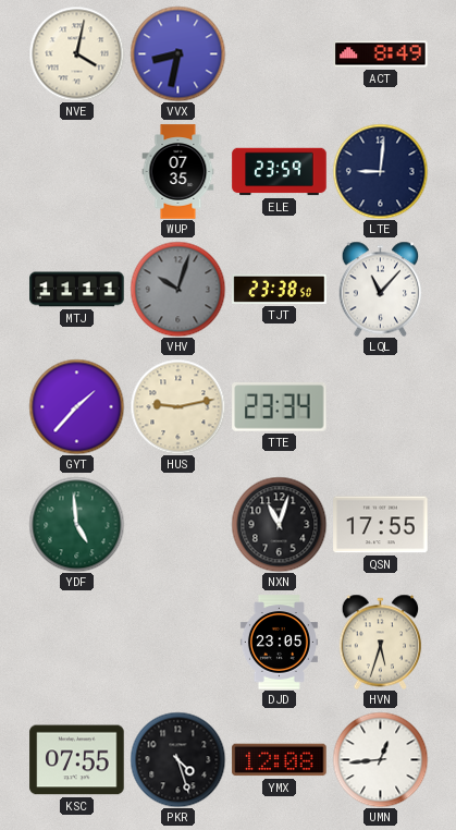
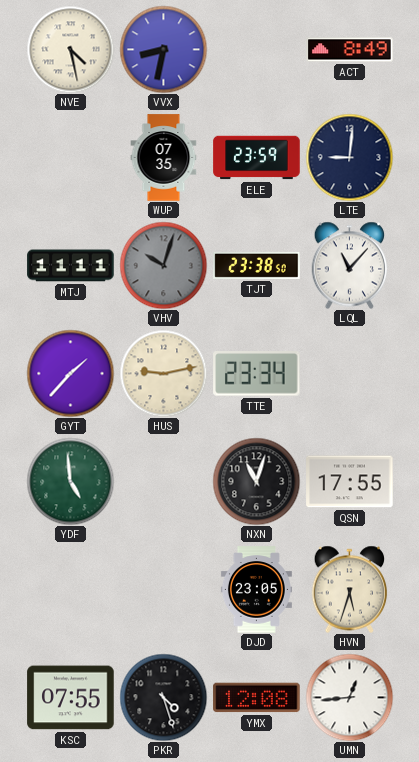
NVE: 4:02 -> 4:28
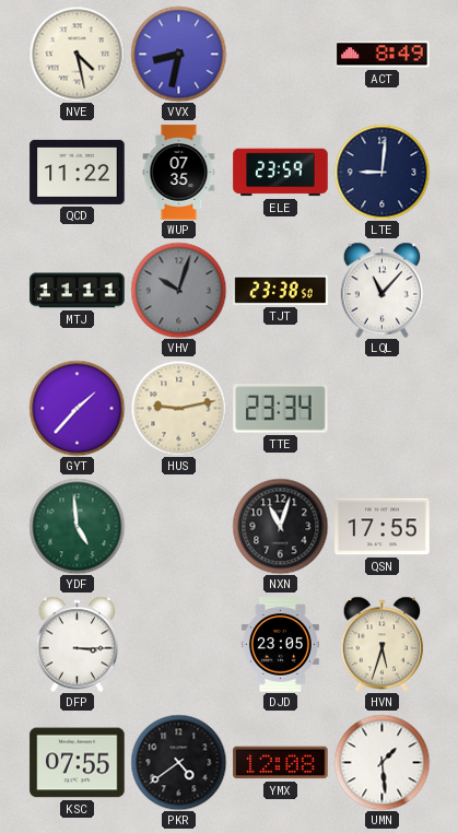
QCD: none -> 11:22
DFP: none -> 3:15
PKR: 4:27 -> 4:39
UMN: 12:44 -> 1:29
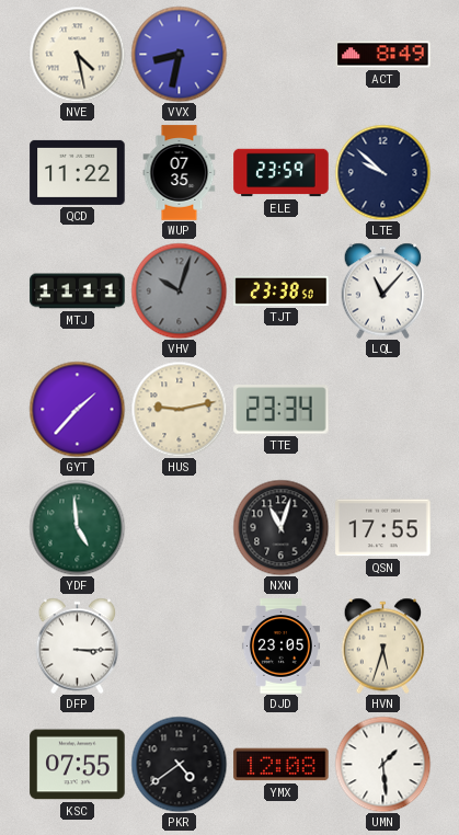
LTE: 9:01 -> 9:52
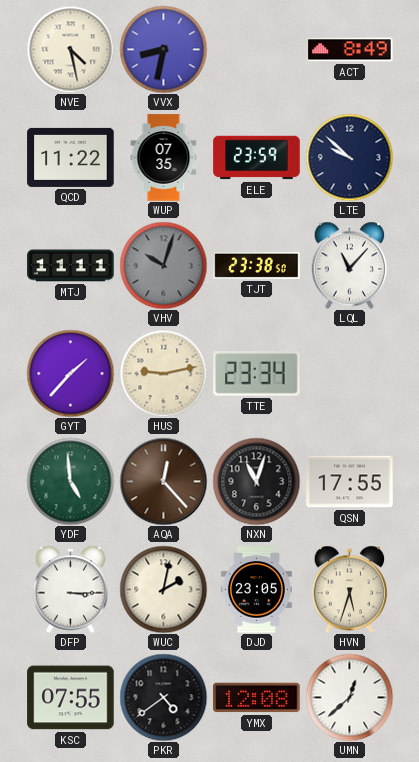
AQA: none -> 12:23
WUC: none -> 2:02
UMN: 1:29 -> 12:38
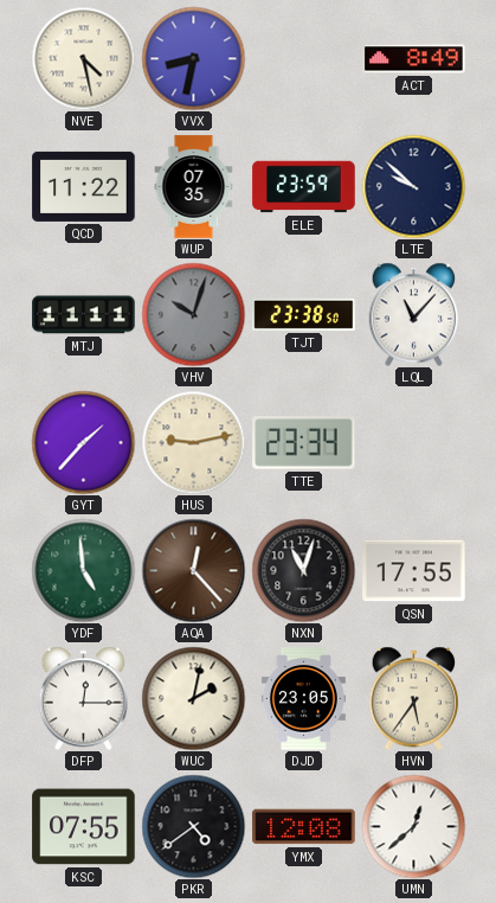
DFP: 3:15 -> 12:15
HVN: 5:33 -> 5:36
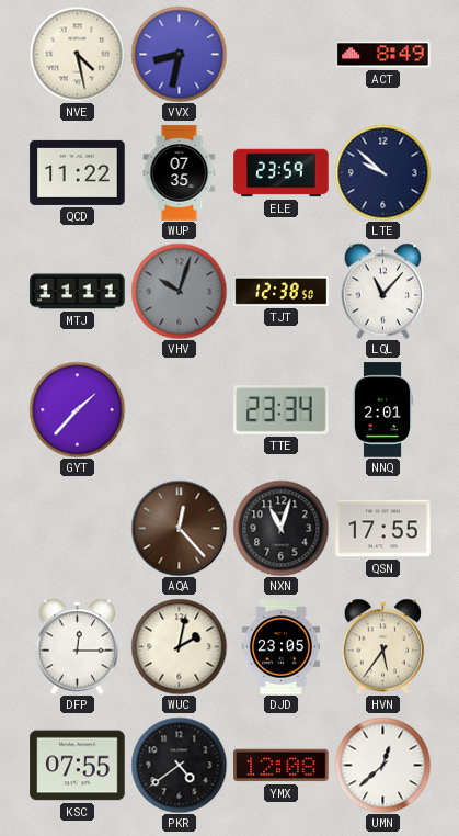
TJT: 23:38 -> 12:38
HUS: 9:13 -> none
NNQ: none -> 2:01
YDF: 4:59 -> none
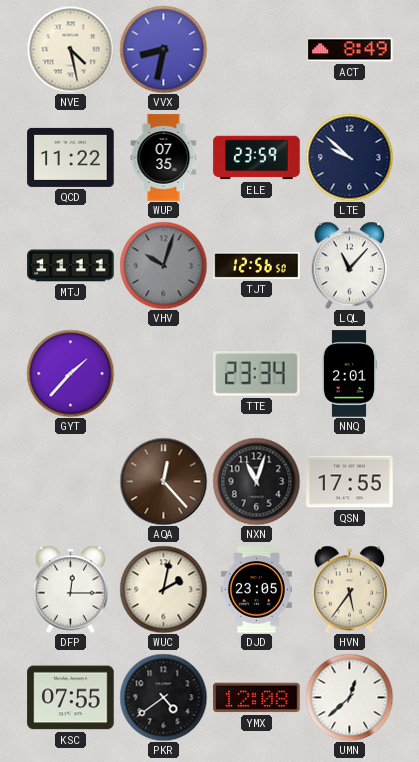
TJT: 12:38 -> 12:56
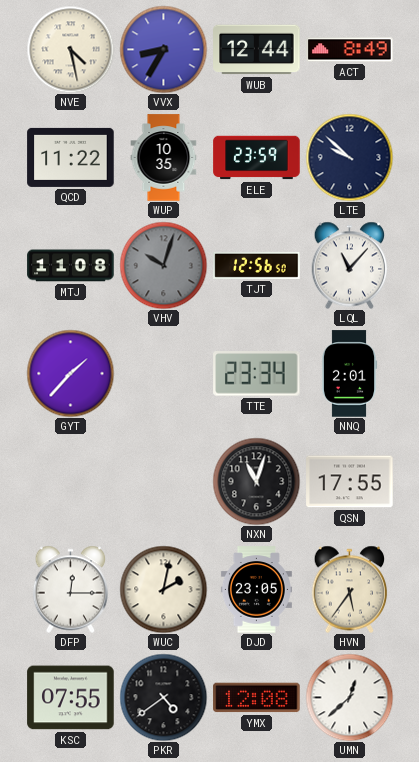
VVX: 8:32 -> 8:35
WUB: none -> 12:44
WUP: 07:35 -> 10:35
MTJ: 11:11 -> 11:08
AQA: 12:23 -> none
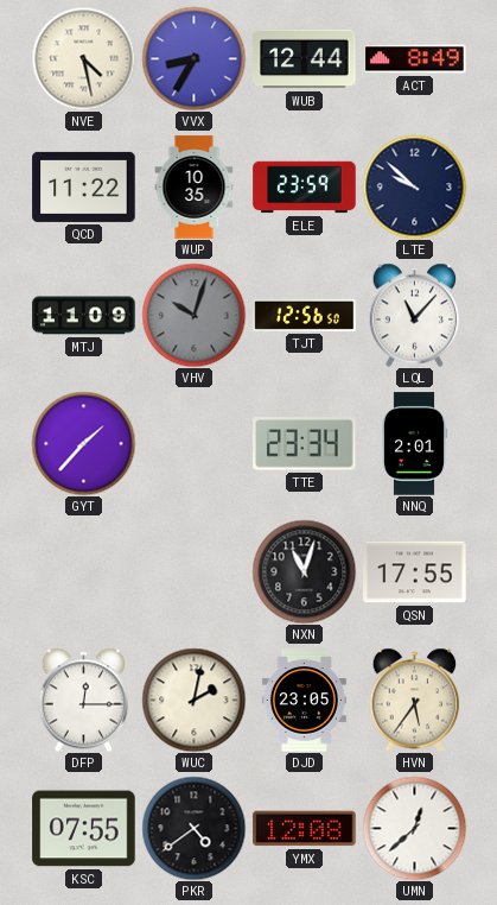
MTJ: 11:08 -> 11:09
